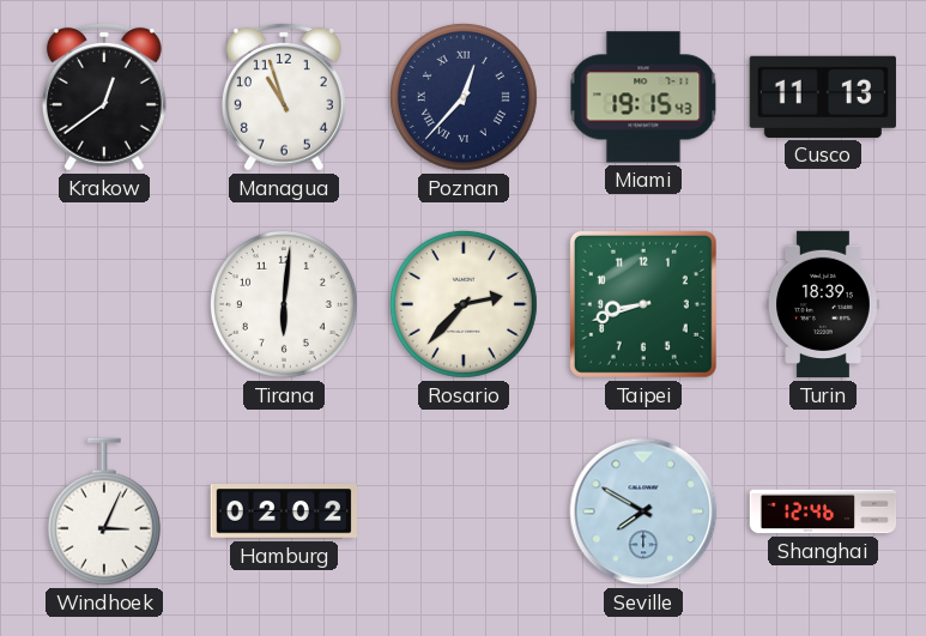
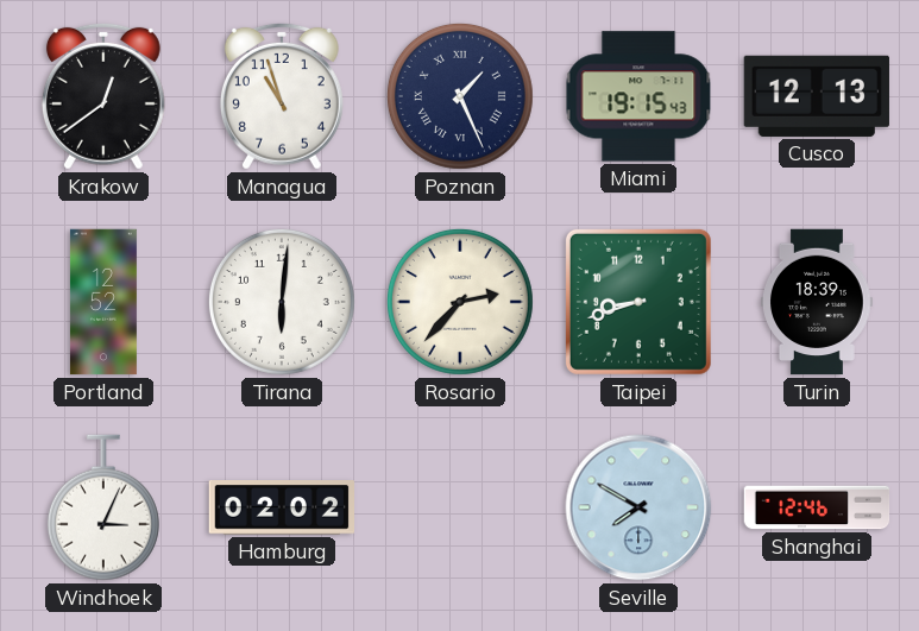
Poznan: 12:37 -> 1:26
Cusco: 11:13 -> 12:13
Portland: none -> 12:52
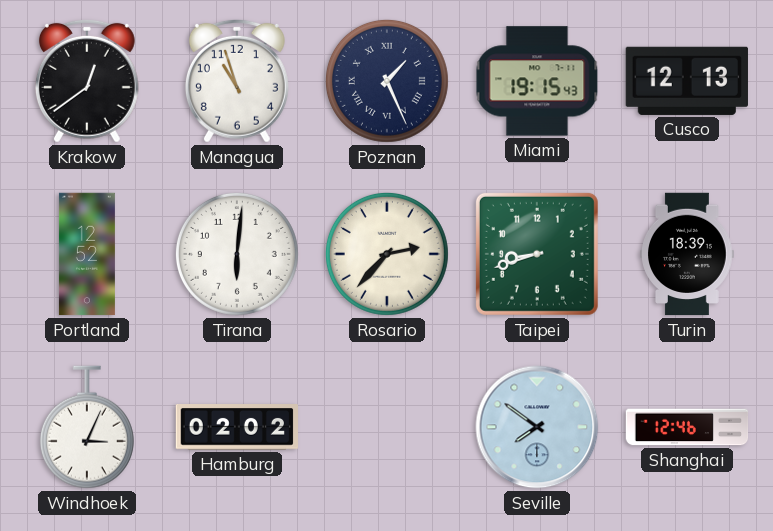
Seville: 7:50 -> 7:51
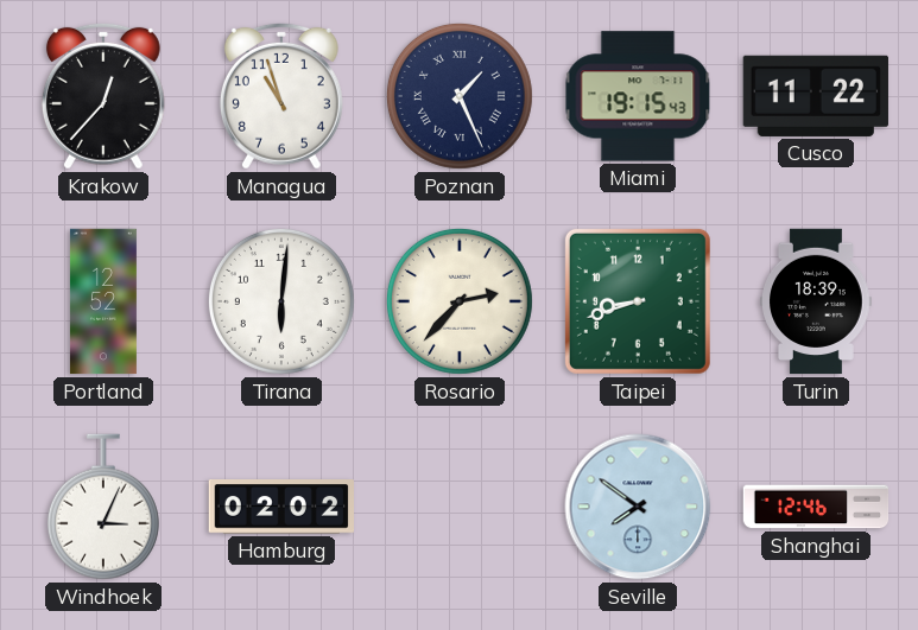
Krakow: 12:39 -> 12:37
Cusco: 12:13 -> 11:22
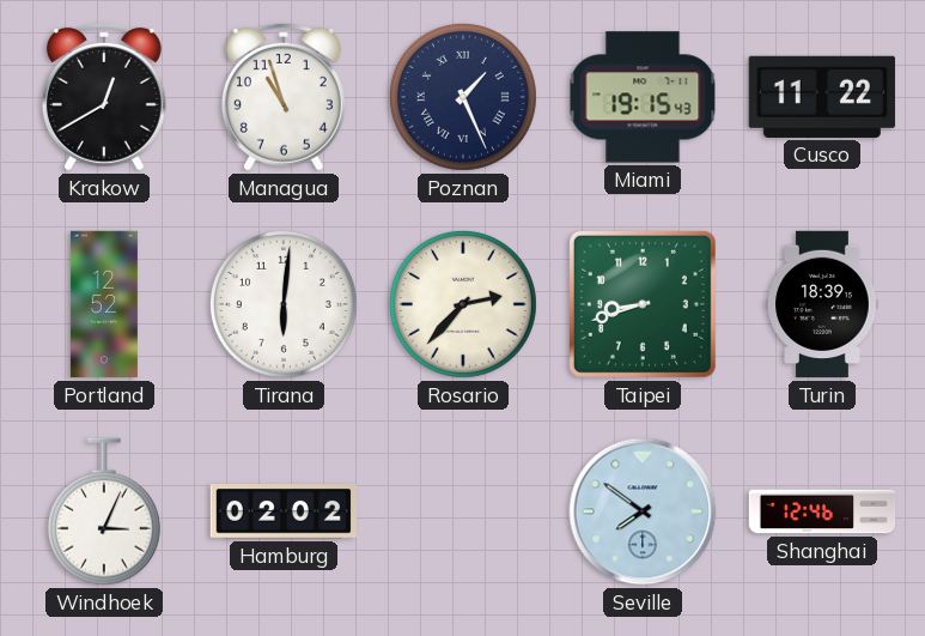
Krakow: 12:37 -> 12:40
